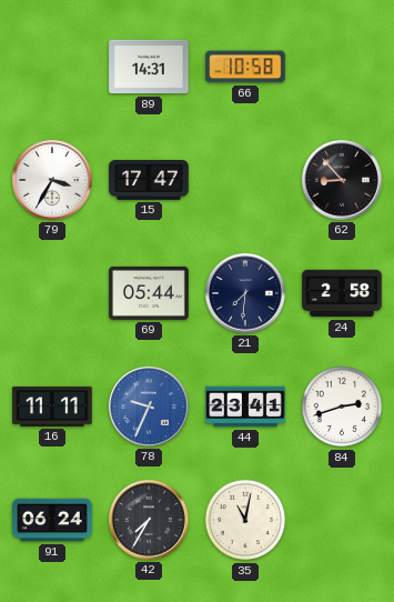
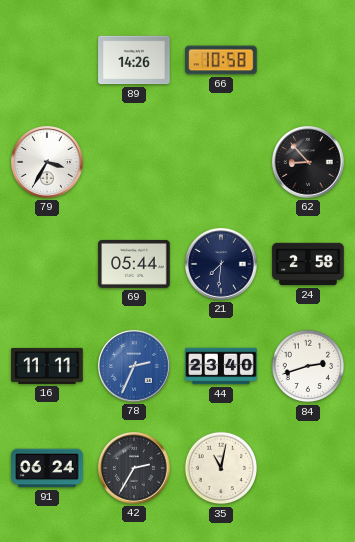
89: 14:31 -> 14:26
15: 17:47 -> none
78: 9:34 -> 2:34
44: 23:41 -> 23:40
42: 7:35 -> 2:35
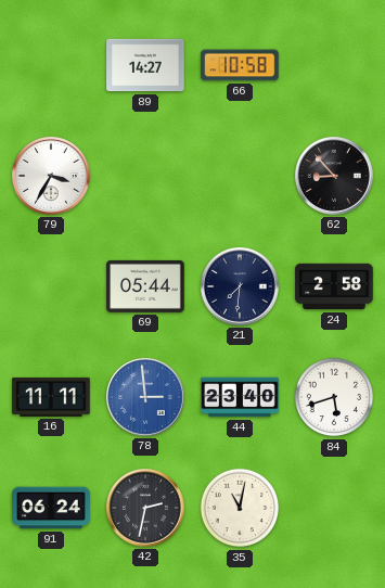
89: 14:26 -> 14:27
78: 2:34 -> 2:59
84: 2:42 -> 5:42
42: 2:35 -> 2:32
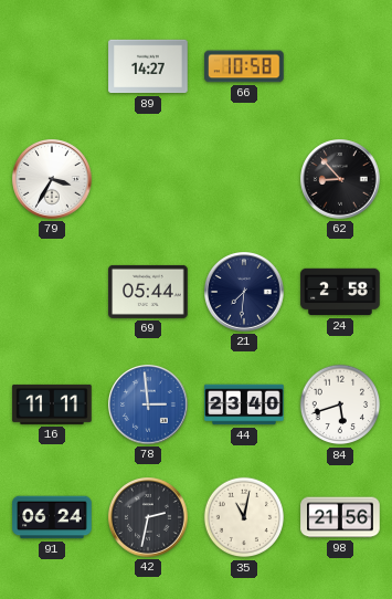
98: none -> 21:56
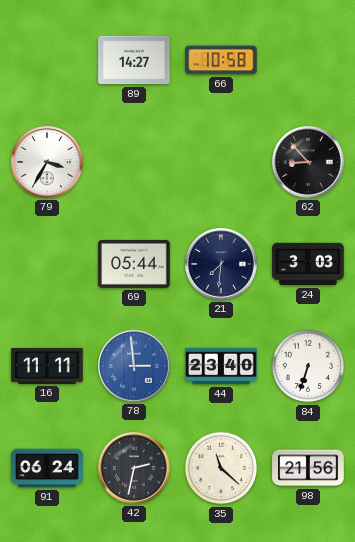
24: 2:58 -> 3:03
84: 5:42 -> 6:33
35: 11:02 -> 11:22
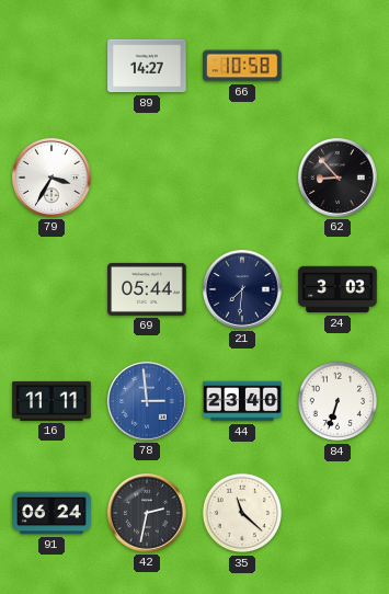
98: 21:56 -> none
